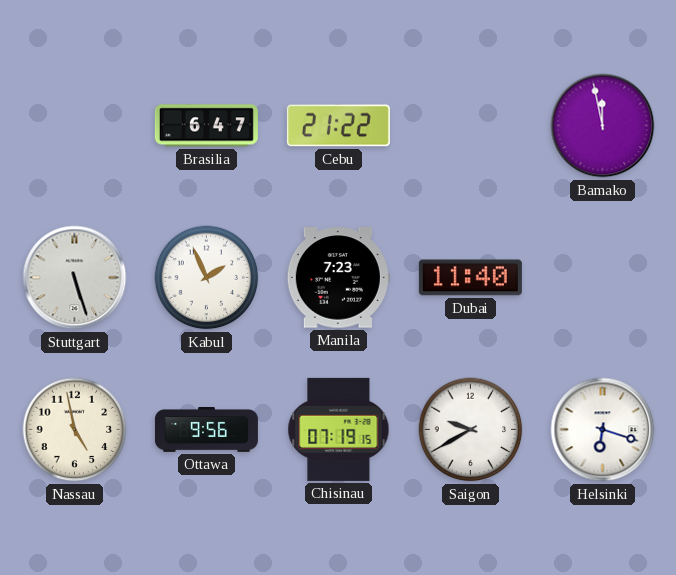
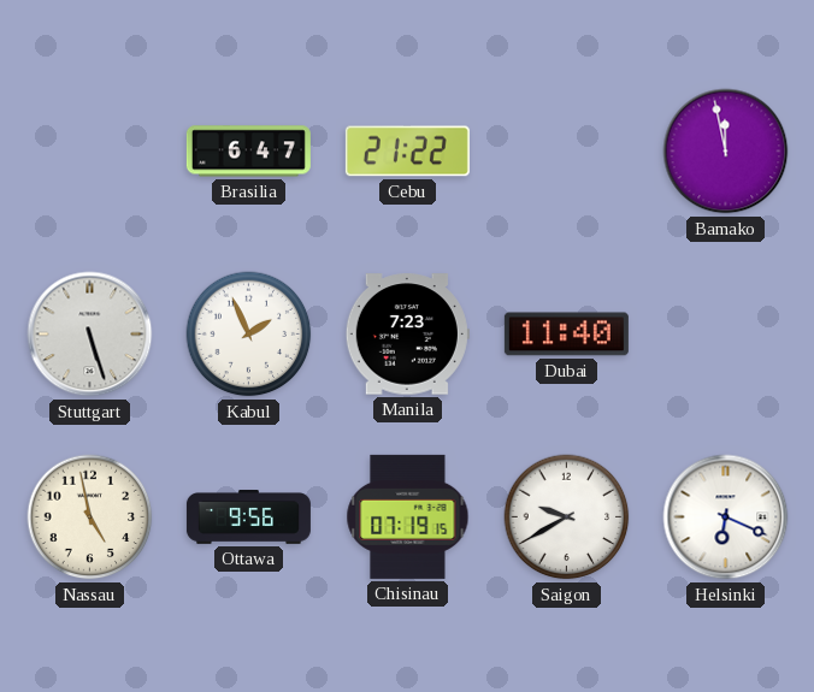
Helsinki: 6:18 -> 6:19
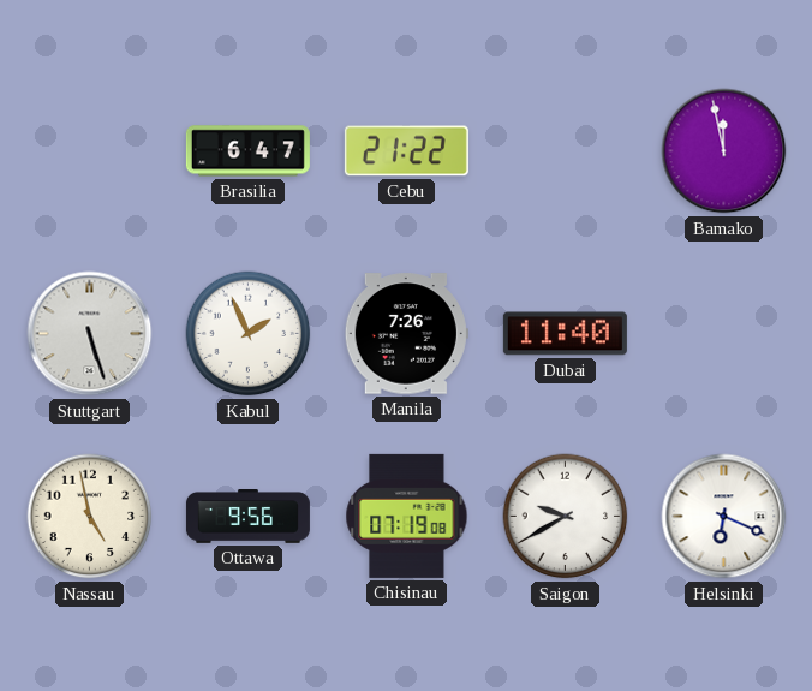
Manila: 7:23 -> 7:26
Chisinau: 07:19:15 -> 07:19:08
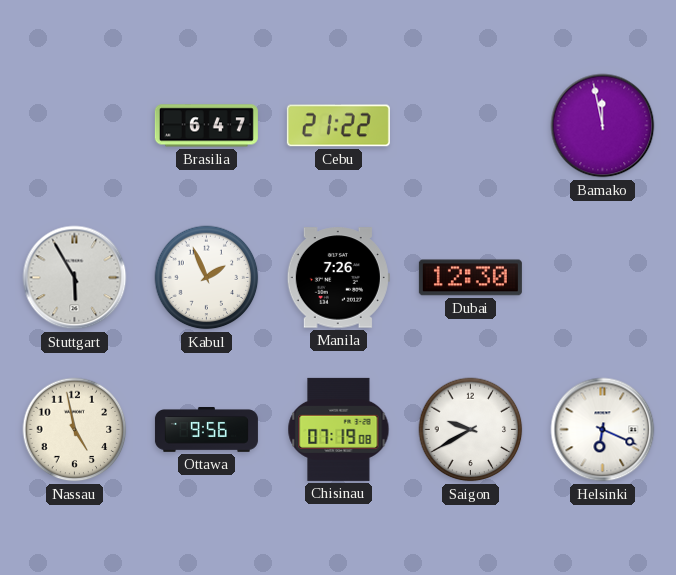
Stuttgart: 5:27 -> 5:55
Dubai: 11:40 -> 12:30
